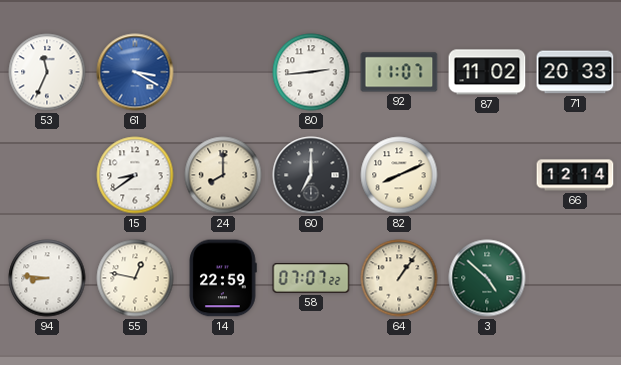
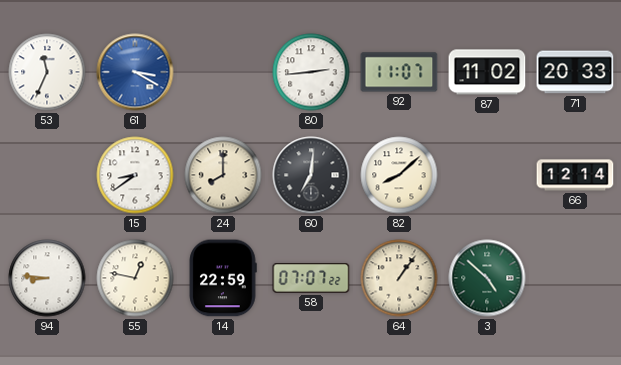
60: 7:00 -> 7:01
82: 8:11 -> 8:08
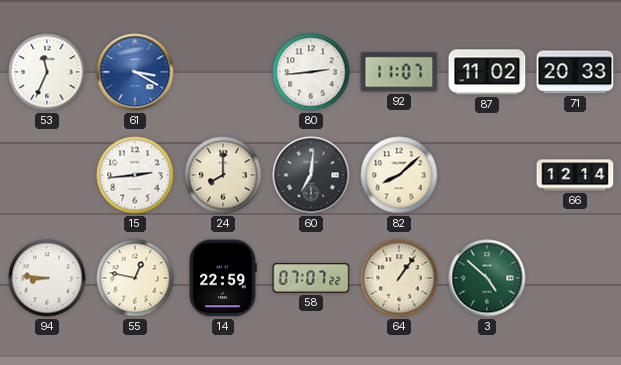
15: 8:39 -> 2:44
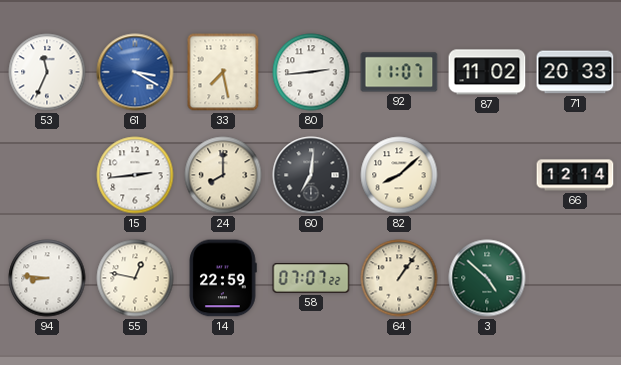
33: none -> 7:28
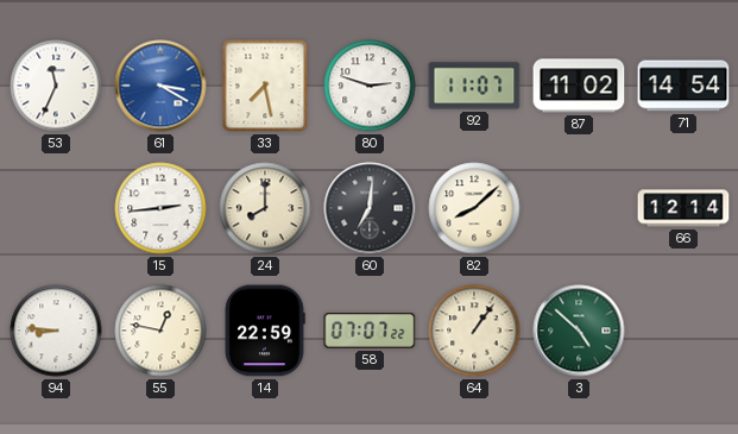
80: 2:44 -> 2:48
71: 20:33 -> 14:54
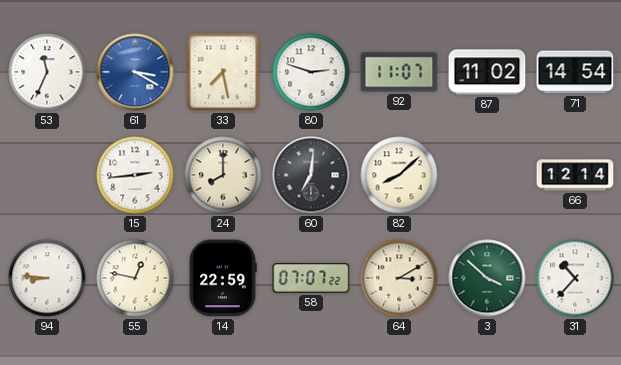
64: 1:06 -> 3:10
3: 4:52 -> 3:52
31: none -> 10:37
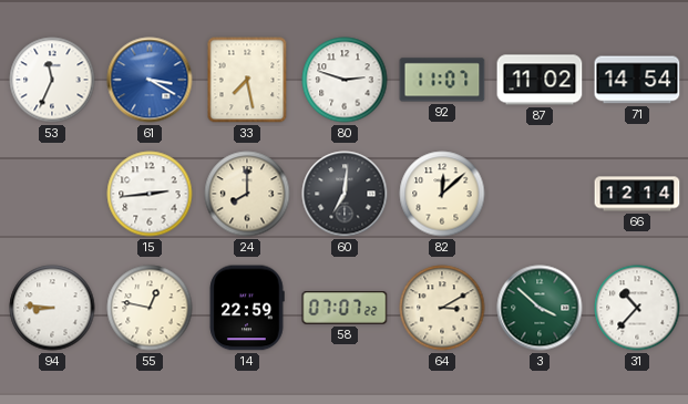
82: 8:08 -> 12:08
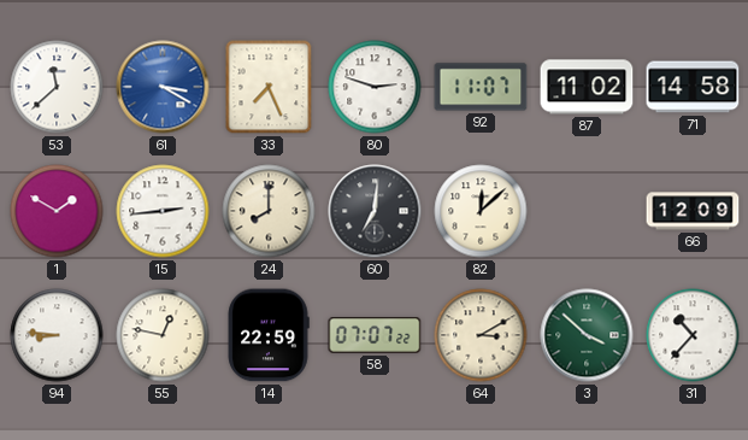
53: 11:34 -> 11:38
33: 7:28 -> 7:26
71: 14:54 -> 14:58
1: none -> 1:50
66: 12:14 -> 12:09
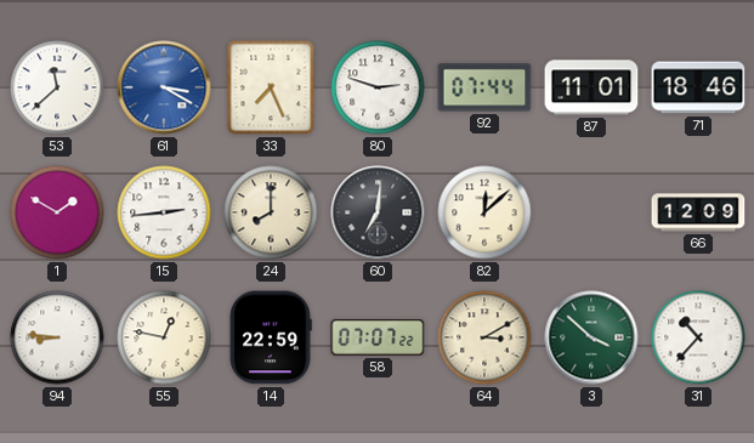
92: 11:07 -> 07:44
87: 11:02 -> 11:01
71: 14:58 -> 18:46
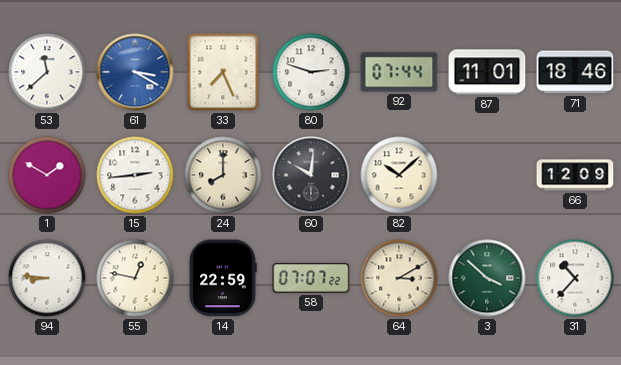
60: 7:01 -> 10:01
82: 12:08 -> 10:08
